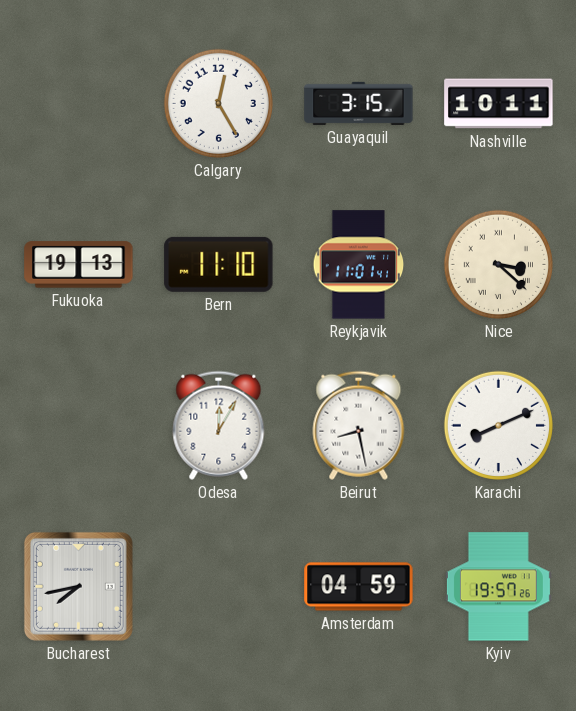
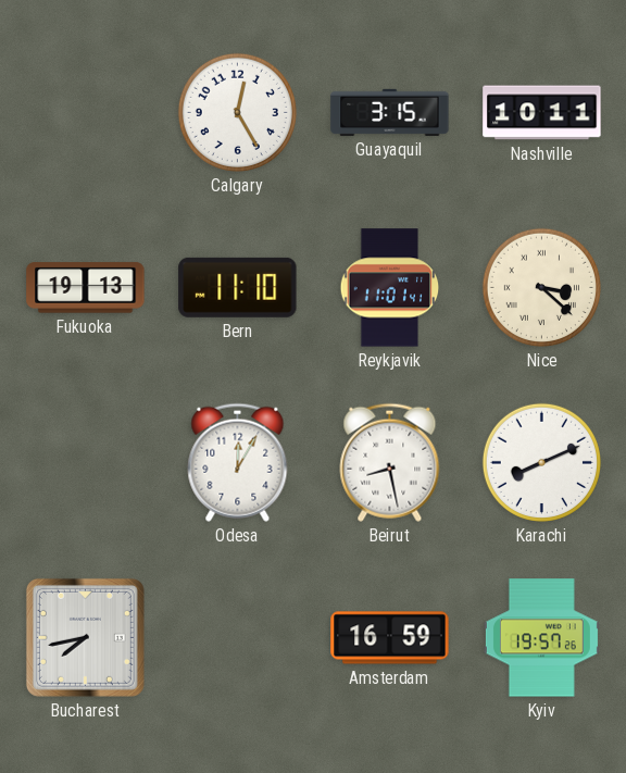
Amsterdam: 04:59 -> 16:59
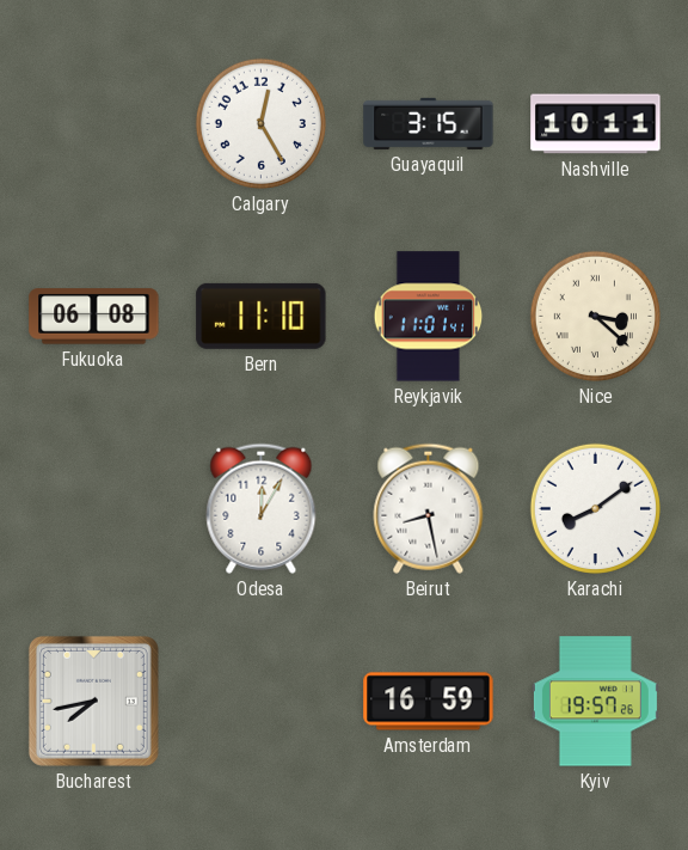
Fukuoka: 19:13 -> 06:08
Karachi: 8:11 -> 8:09
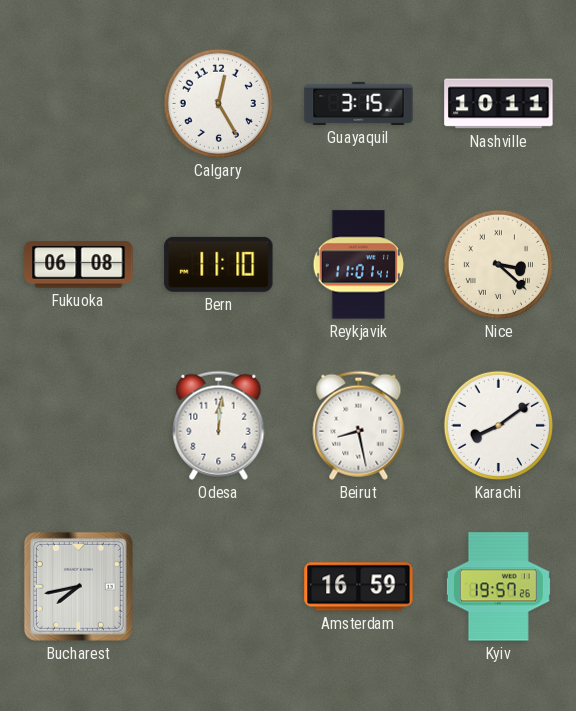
Odesa: 12:05 -> 12:01
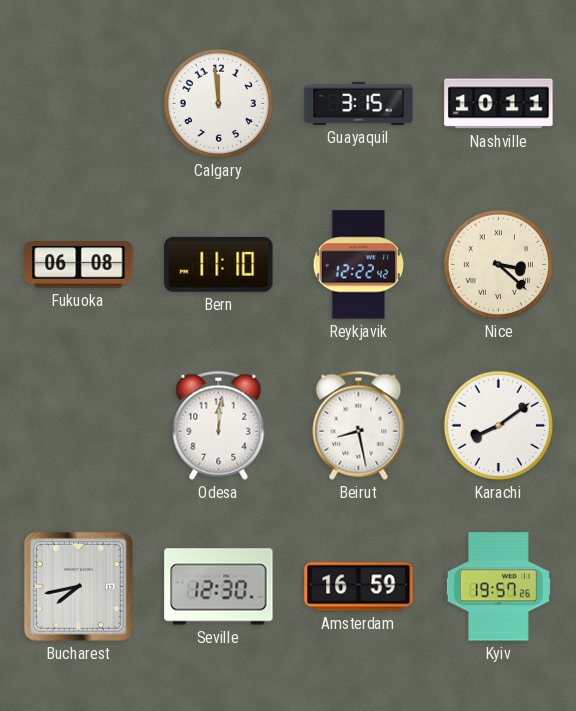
Calgary: 12:25 -> 11:59
Reykjavik: 11:01 -> 12:22
Seville: none -> 12:30
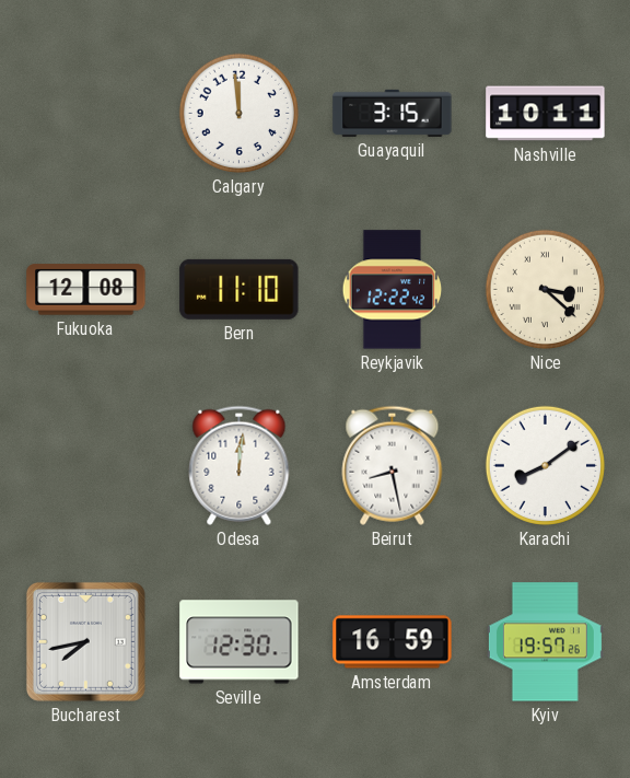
Fukuoka: 06:08 -> 12:08
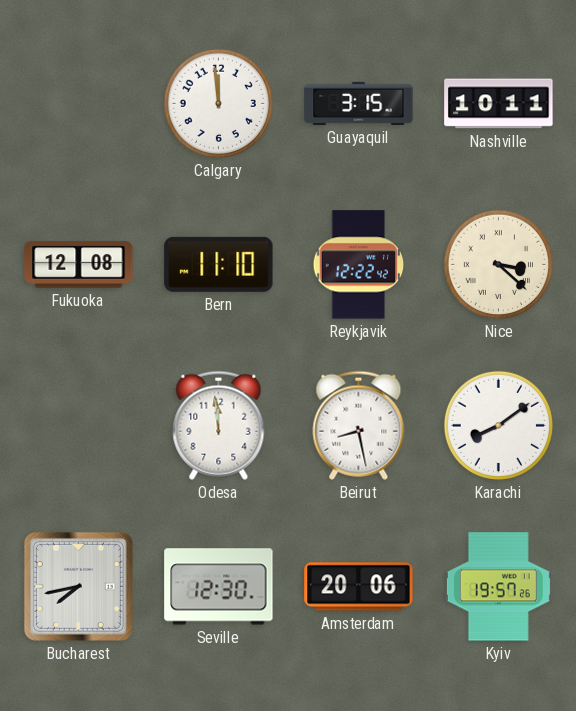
Odesa: 12:01 -> 11:59
Amsterdam: 16:59 -> 20:06
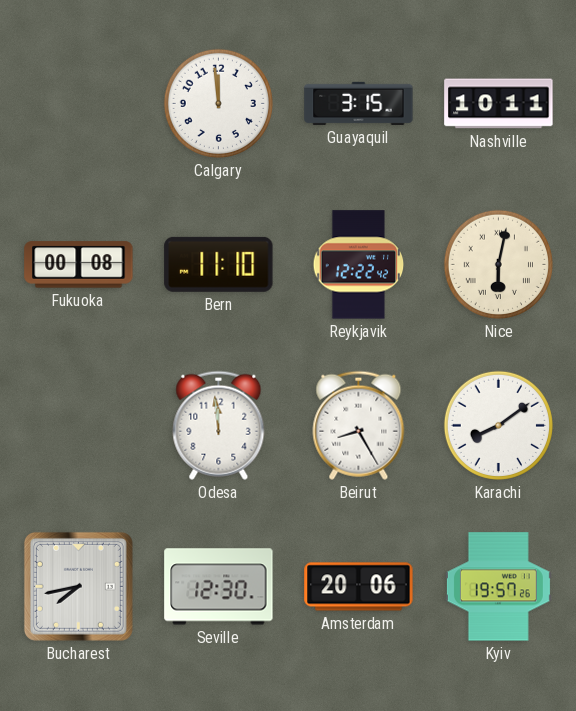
Fukuoka: 12:08 -> 00:08
Nice: 3:22 -> 6:02
Beirut: 8:28 -> 8:25
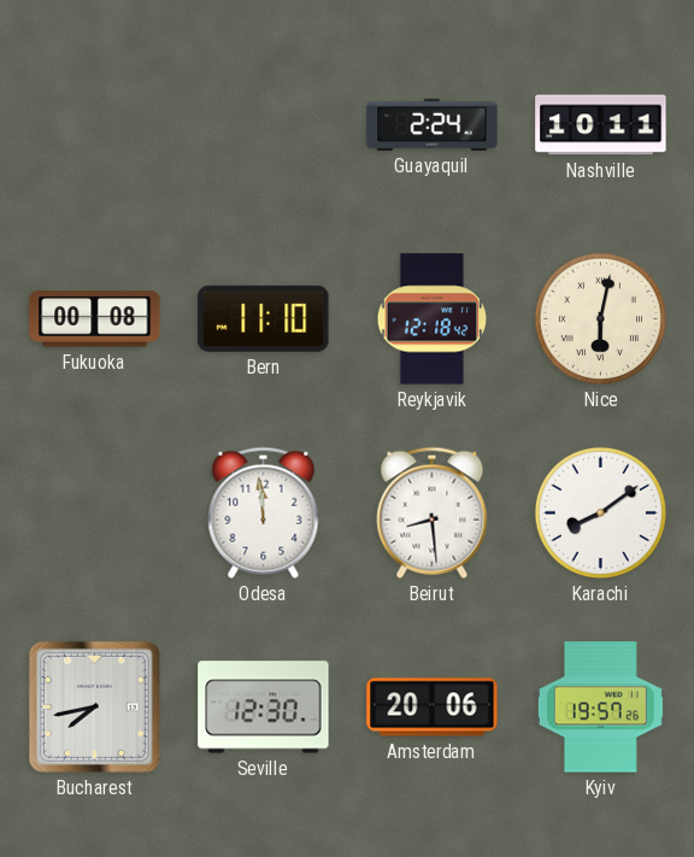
Calgary: 11:59 -> none
Guayaquil: 3:15 -> 2:24
Reykjavik: 12:22 -> 12:18
Beirut: 8:25 -> 8:29
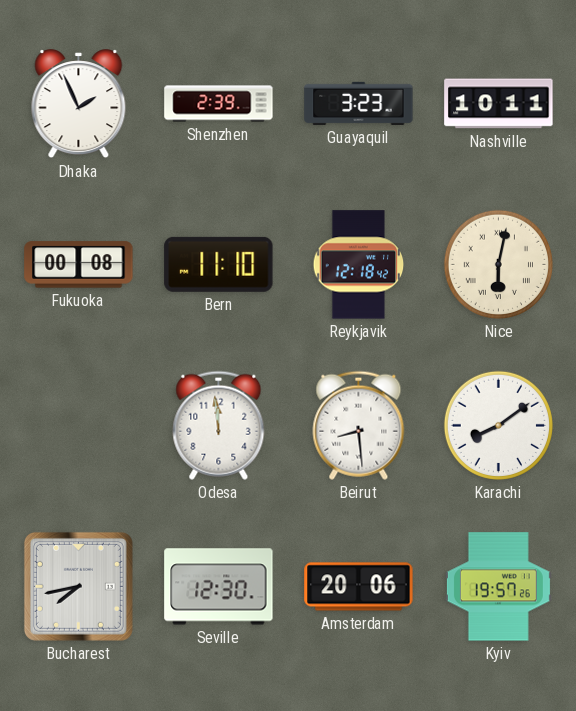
Dhaka: none -> 1:56
Shenzhen: none -> 2:39
Guayaquil: 2:24 -> 3:23
